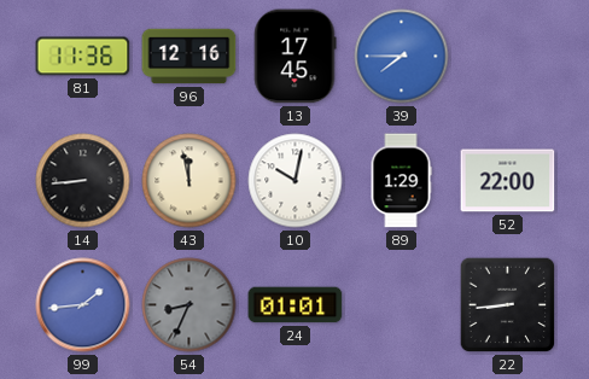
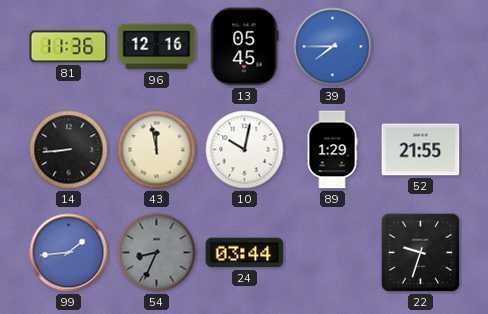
13: 17:45 -> 05:45
52: 22:00 -> 21:55
24: 01:01 -> 03:44
22: 8:44 -> 9:33
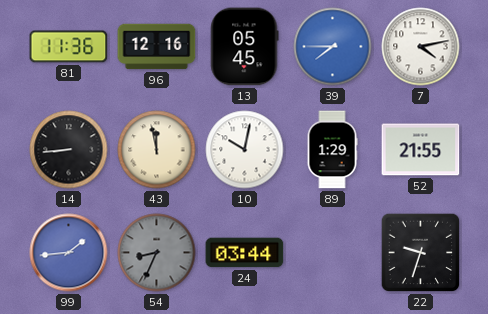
7: none -> 4:13
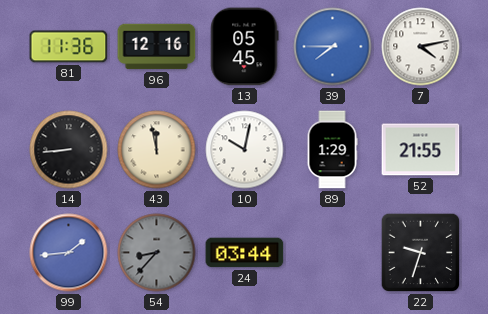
54: 8:34 -> 8:37
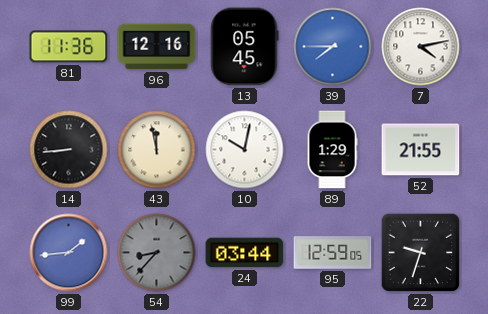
95: none -> 12:59
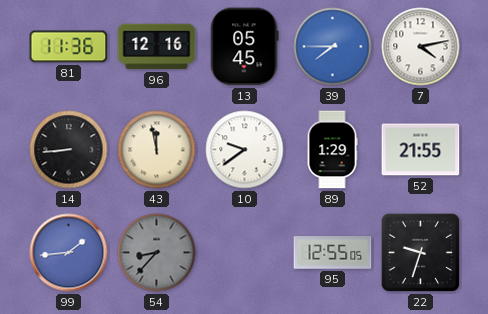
10: 10:02 -> 9:39
24: 03:44 -> none
95: 12:59 -> 12:55
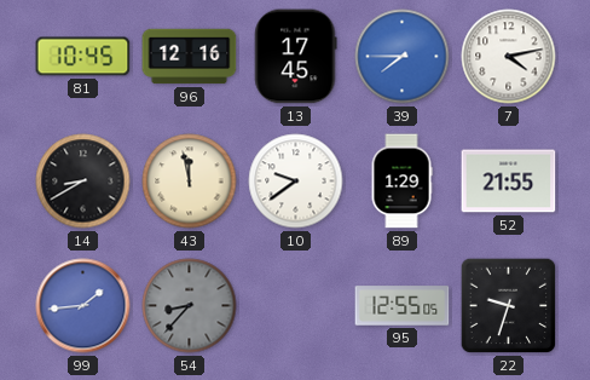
81: 11:36 -> 10:45
13: 05:45 -> 17:45
14: 8:44 -> 8:40
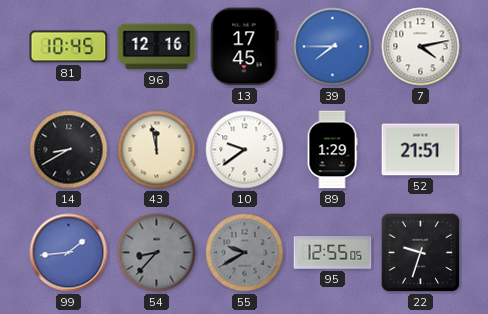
52: 21:55 -> 21:51
55: none -> 9:40
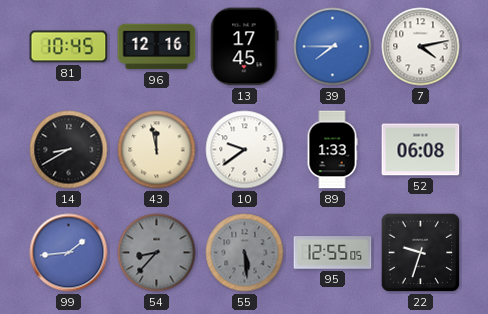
89: 1:29 -> 1:33
52: 21:51 -> 06:08
55: 9:40 -> 5:29
